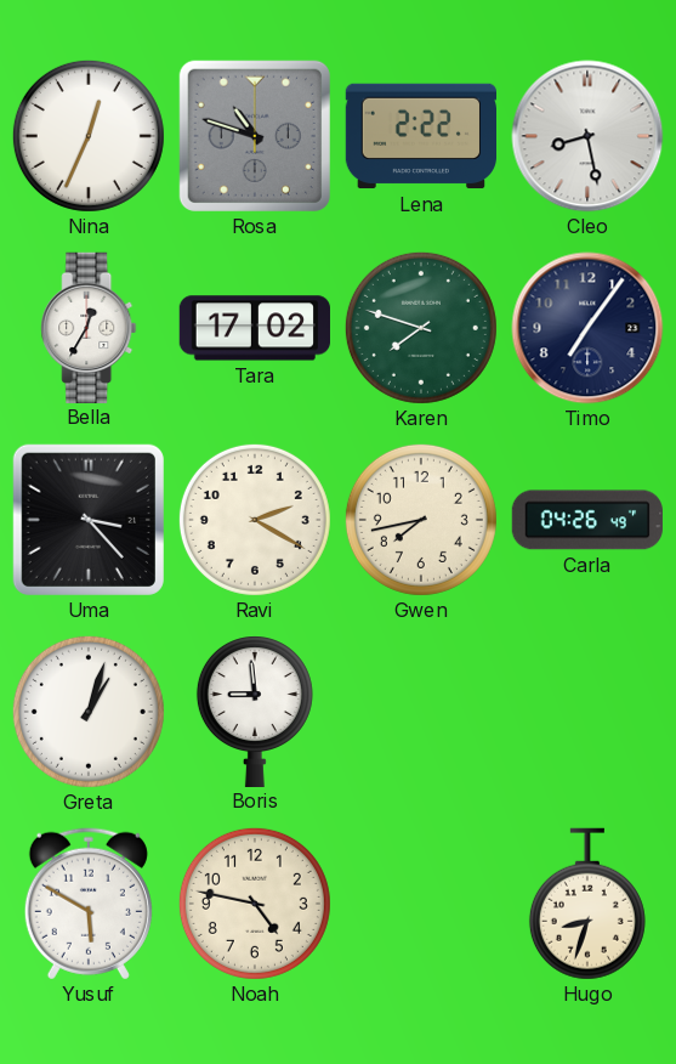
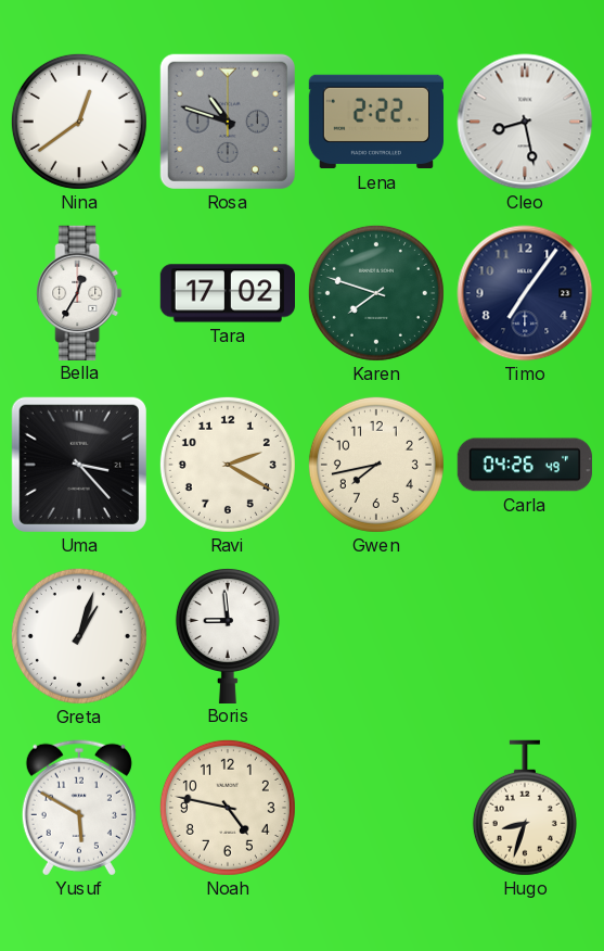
Nina: 12:34 -> 12:39
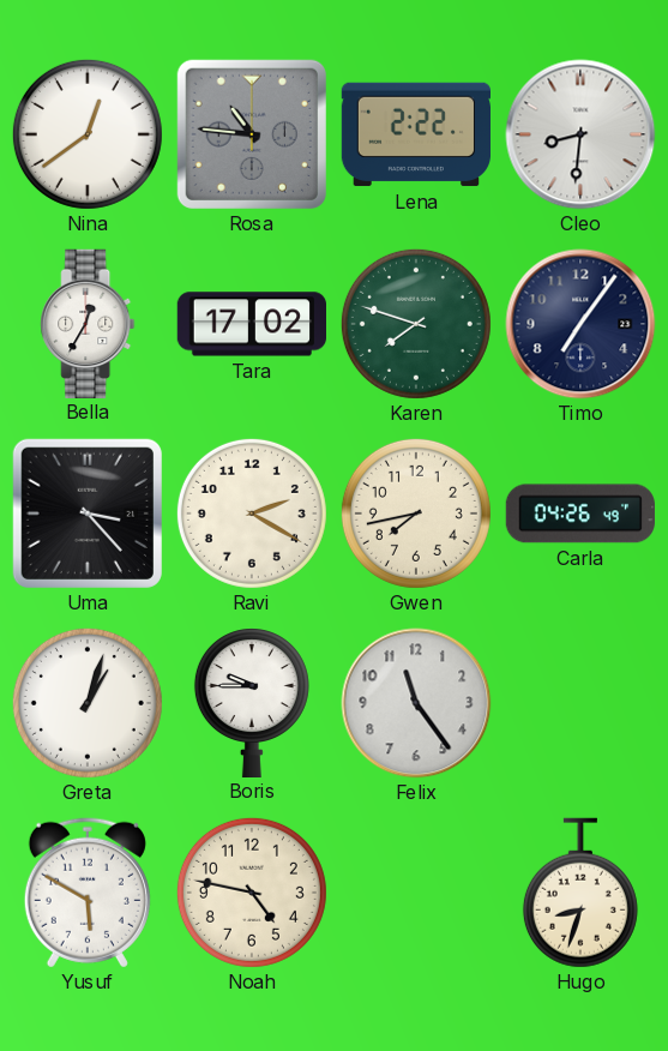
Rosa: 10:48 -> 10:46
Cleo: 8:28 -> 8:31
Boris: 8:59 -> 9:45
Felix: none -> 11:24
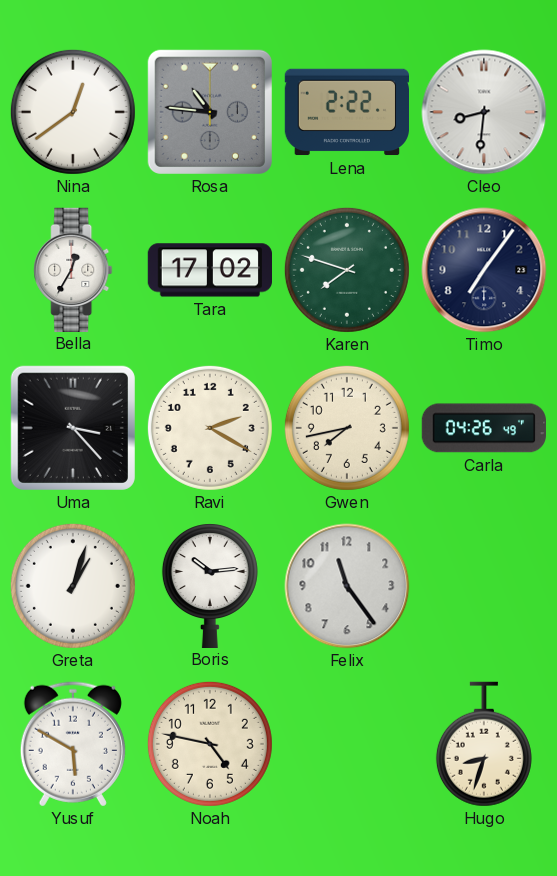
Boris: 9:45 -> 10:14
